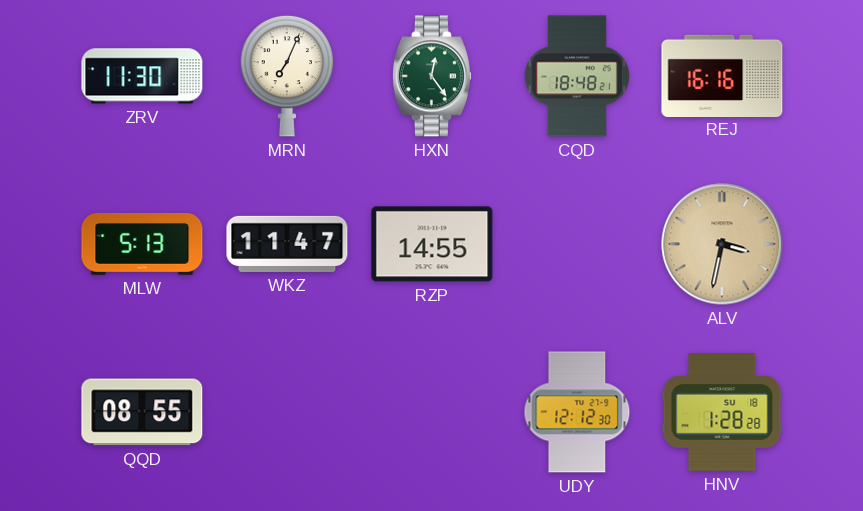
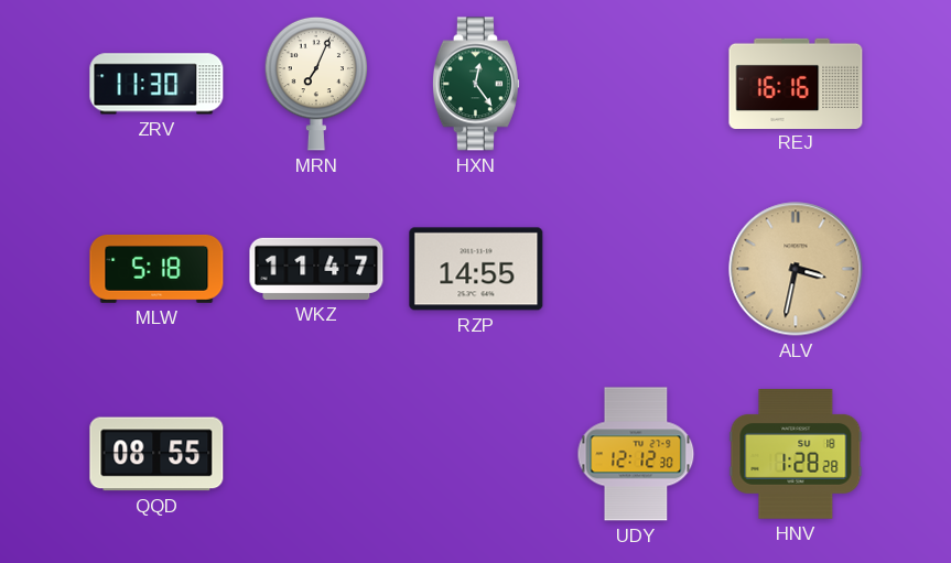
CQD: 18:48 -> none
MLW: 5:13 -> 5:18
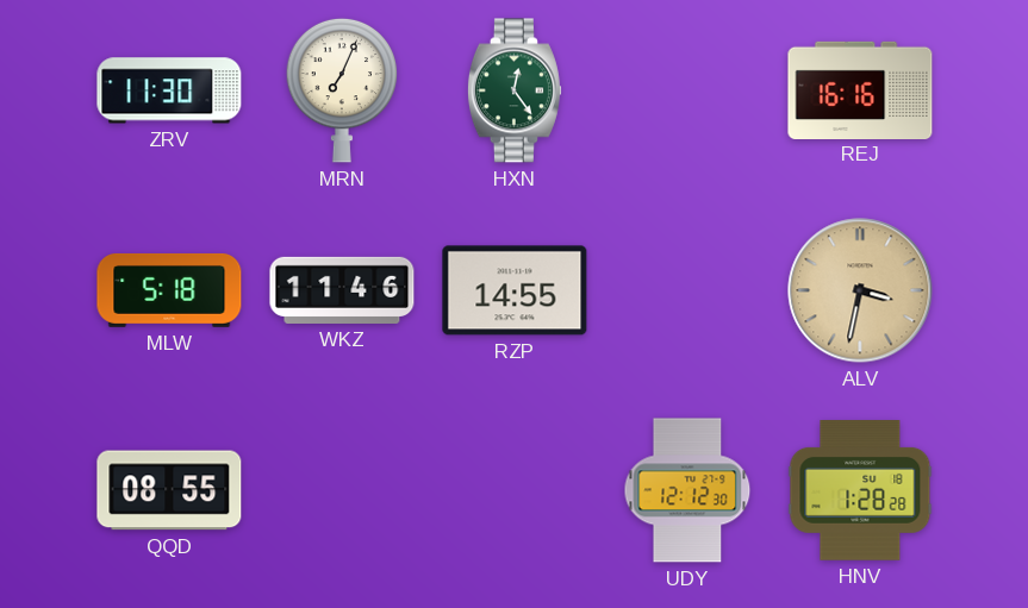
WKZ: 11:47 -> 11:46
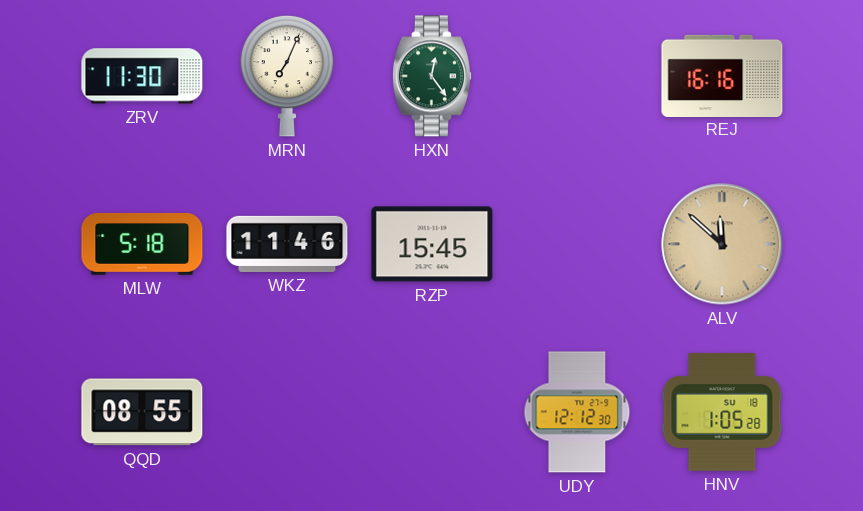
RZP: 14:55 -> 15:45
ALV: 3:32 -> 11:52
HNV: 1:28 -> 1:05
